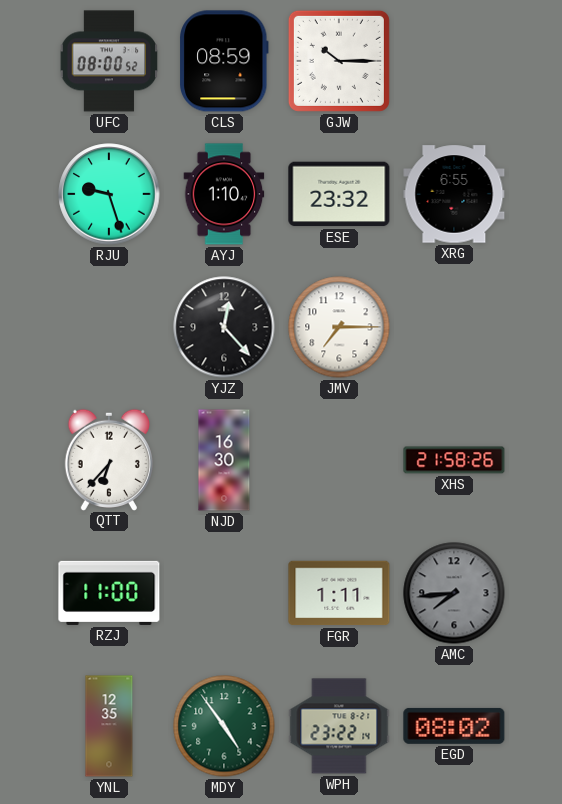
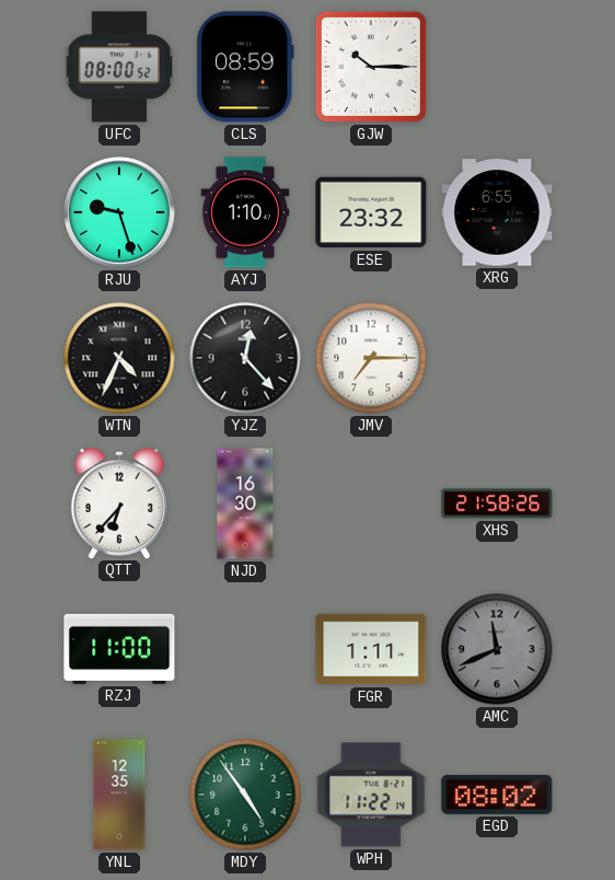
WTN: none -> 4:34
AMC: 7:44 -> 11:41
WPH: 23:22 -> 11:22
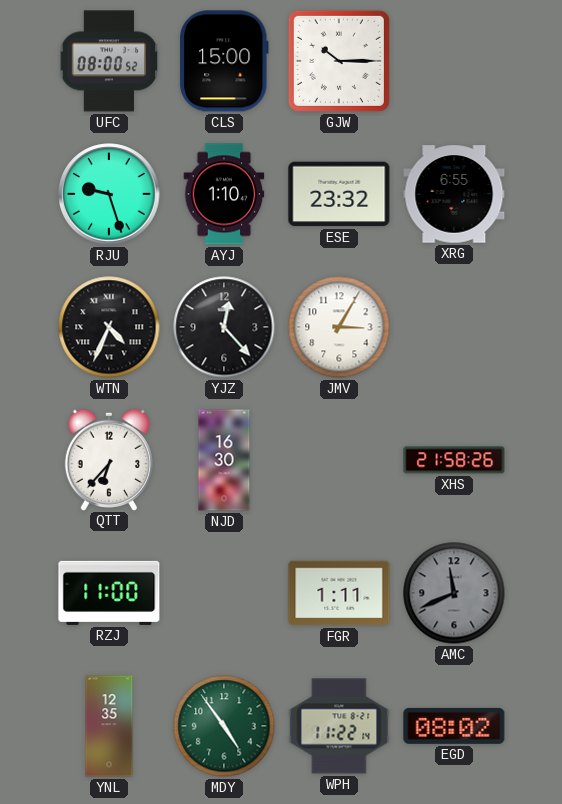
CLS: 08:59 -> 15:00
JMV: 7:15 -> 3:05
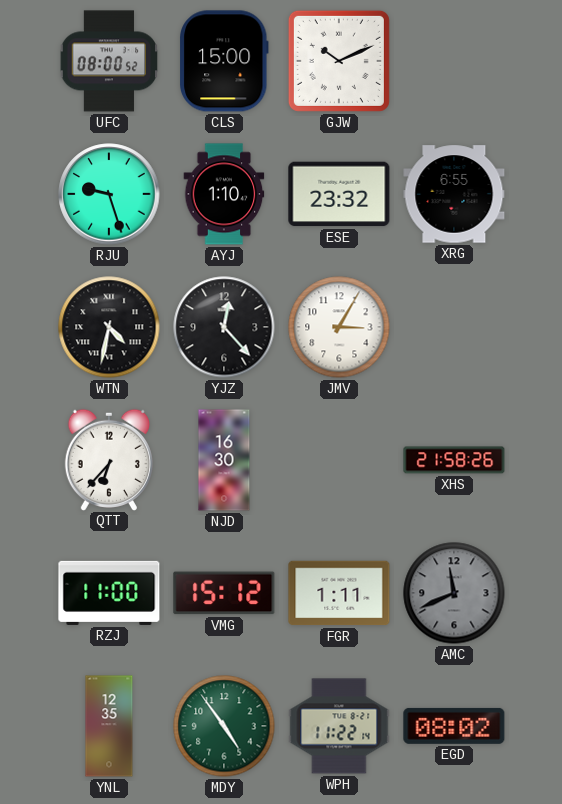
GJW: 10:15 -> 10:11
WTN: 4:34 -> 4:32
VMG: none -> 15:12
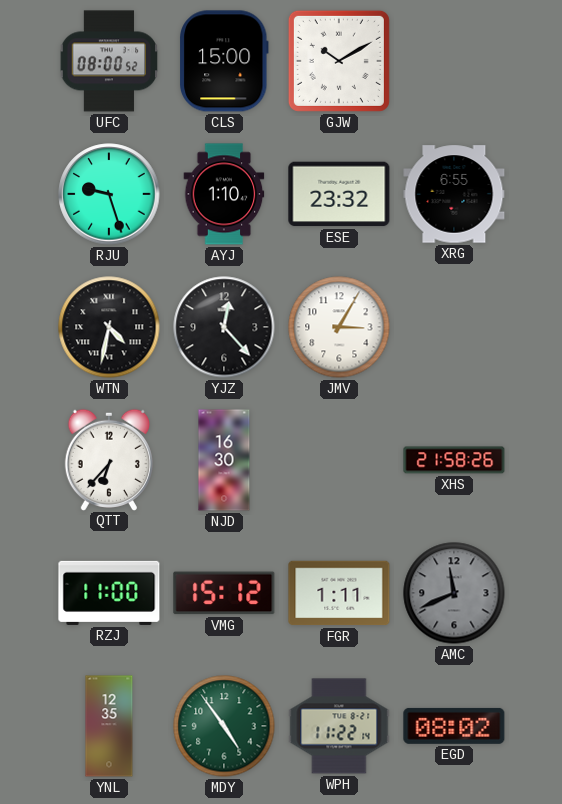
GJW: 10:11 -> 10:10
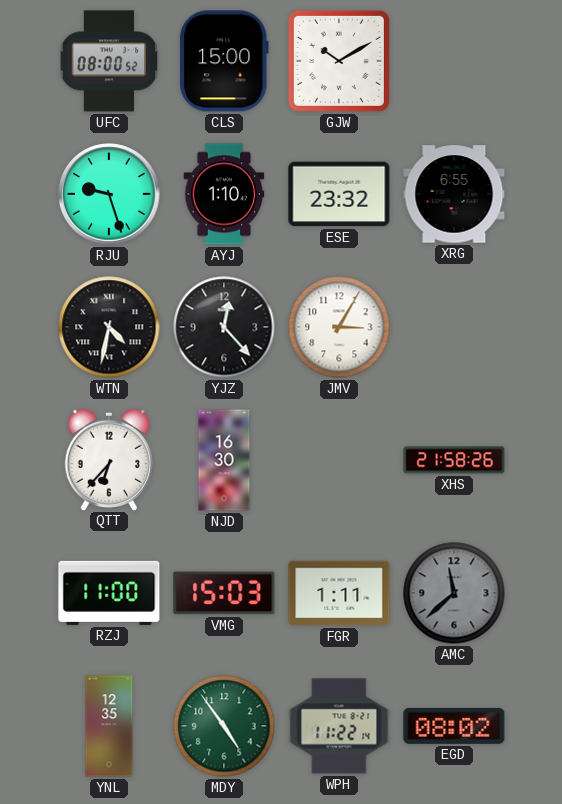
VMG: 15:12 -> 15:03
AMC: 11:41 -> 11:38
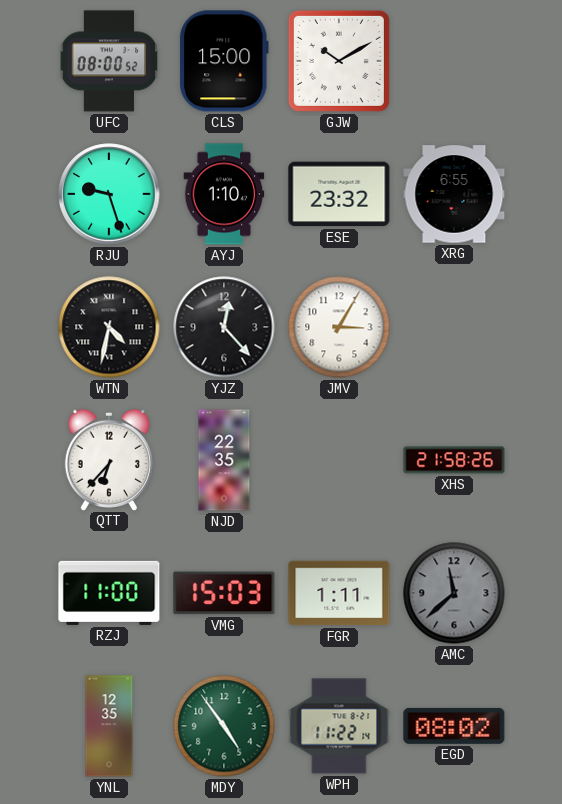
NJD: 16:30 -> 22:35
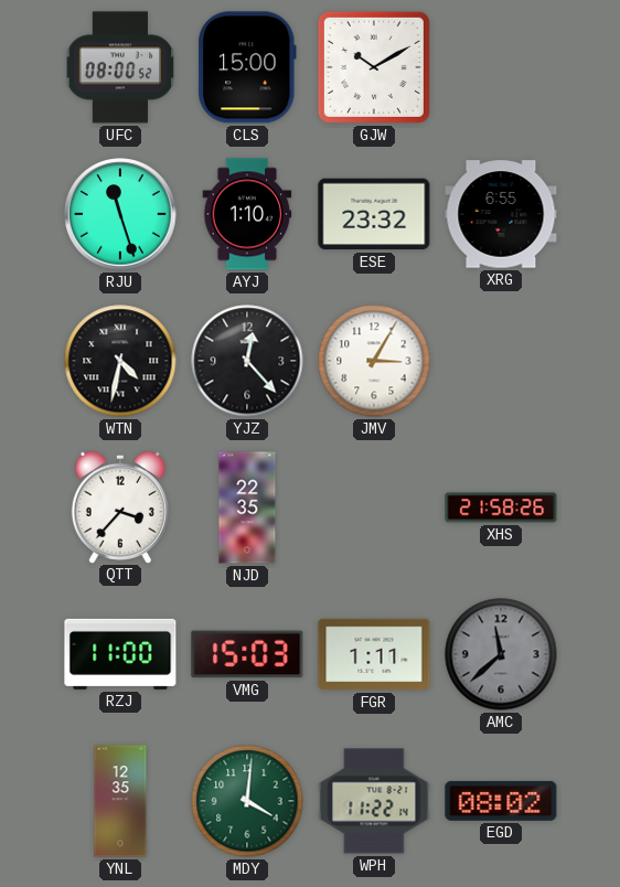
RJU: 9:27 -> 11:27
QTT: 6:37 -> 3:37
MDY: 4:54 -> 4:01
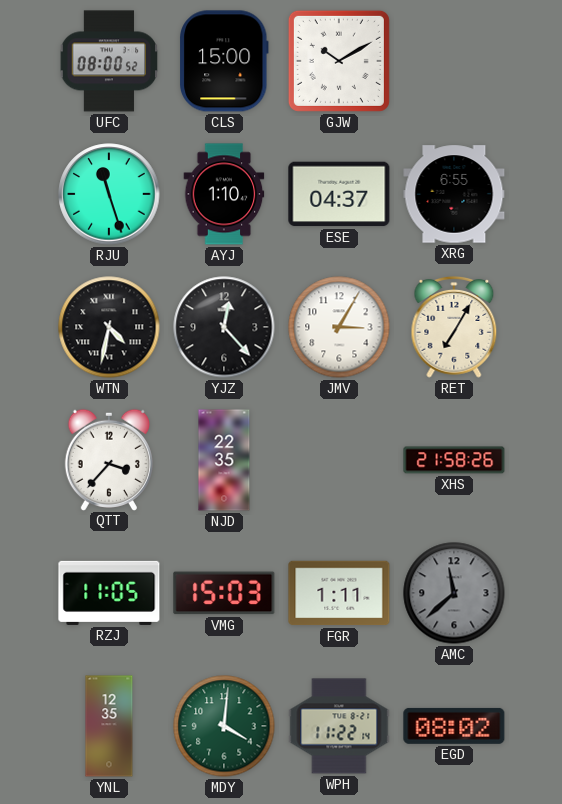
ESE: 23:32 -> 04:37
RET: none -> 7:05
RZJ: 11:00 -> 11:05
